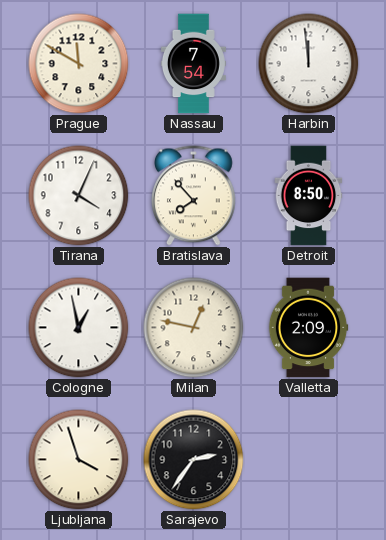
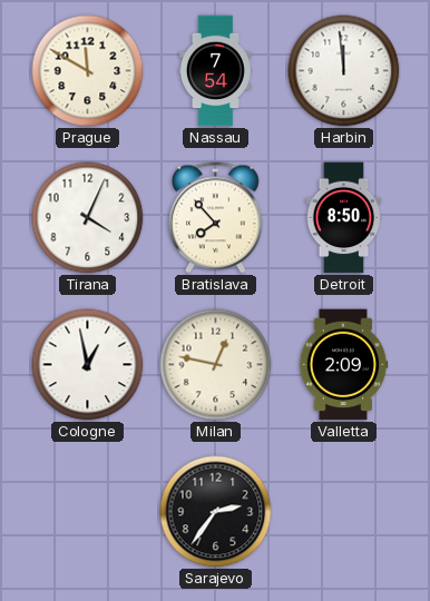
Ljubljana: 3:57 -> none
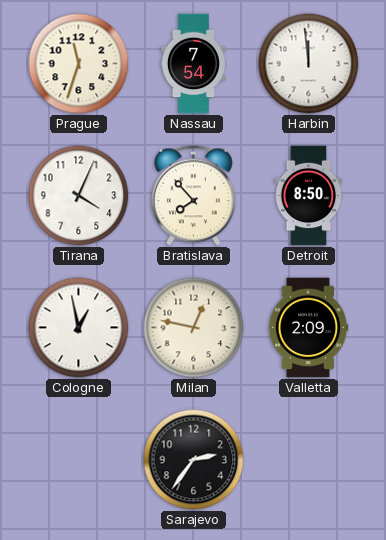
Prague: 11:50 -> 11:33
